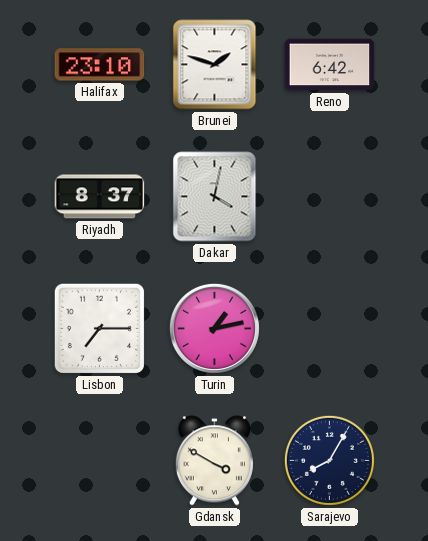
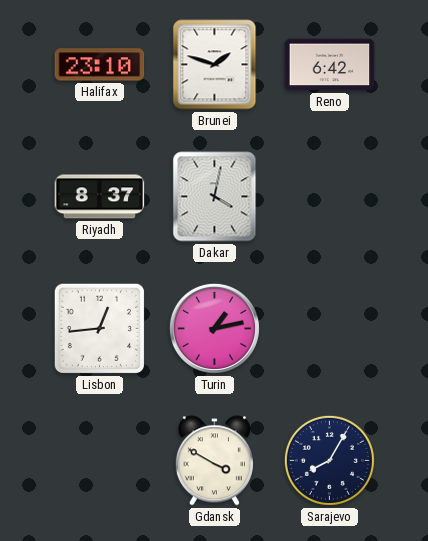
Lisbon: 7:15 -> 12:44
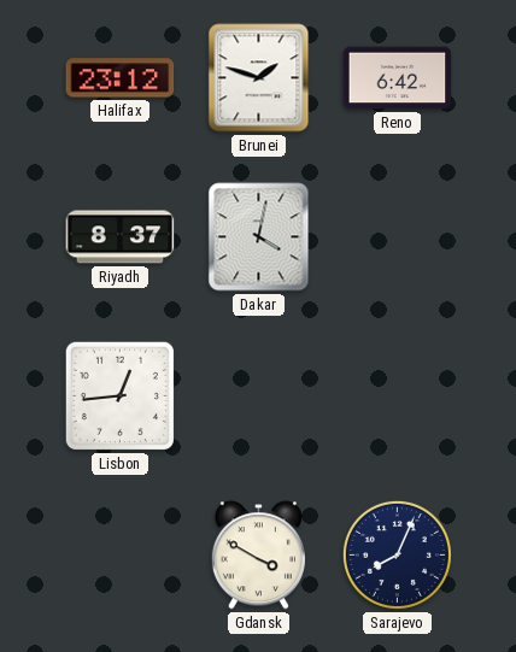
Halifax: 23:10 -> 23:12
Turin: 1:13 -> none
Sarajevo: 8:05 -> 8:04
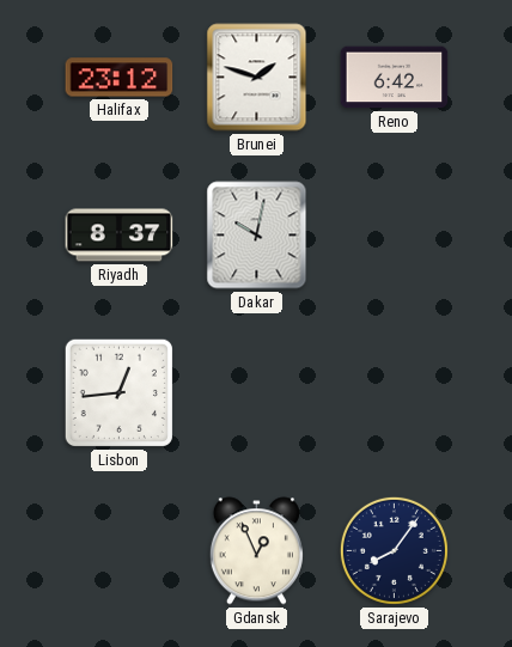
Dakar: 4:02 -> 10:02
Gdansk: 3:50 -> 12:56
Sarajevo: 8:04 -> 8:06
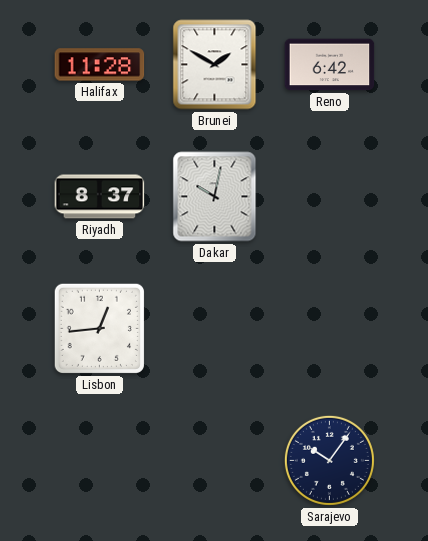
Halifax: 23:12 -> 11:28
Brunei: 1:48 -> 1:50
Gdansk: 12:56 -> none
Sarajevo: 8:06 -> 10:06
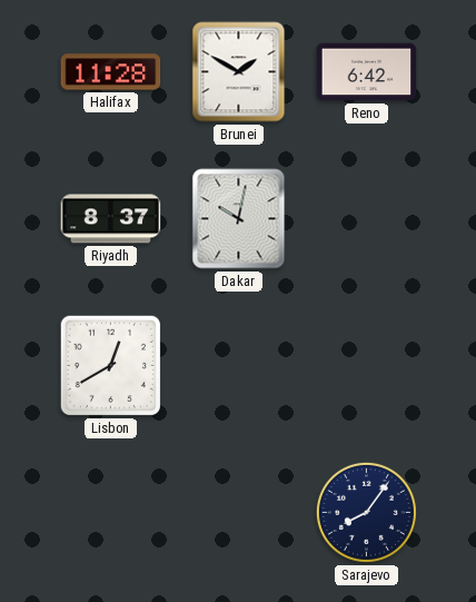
Lisbon: 12:44 -> 12:40
Sarajevo: 10:06 -> 8:06
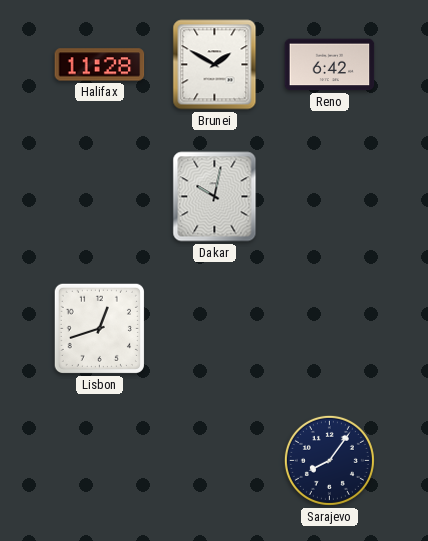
Riyadh: 8:37 -> none
Lisbon: 12:40 -> 12:42
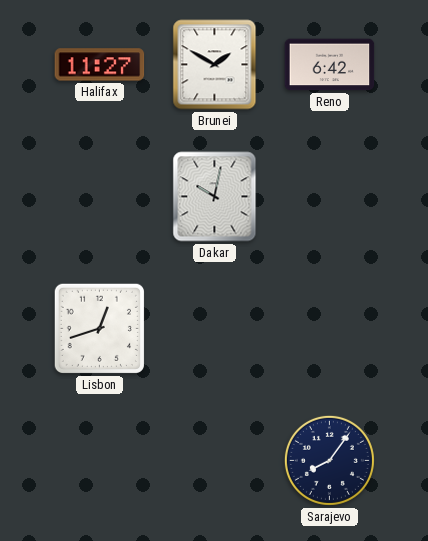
Halifax: 11:28 -> 11:27
